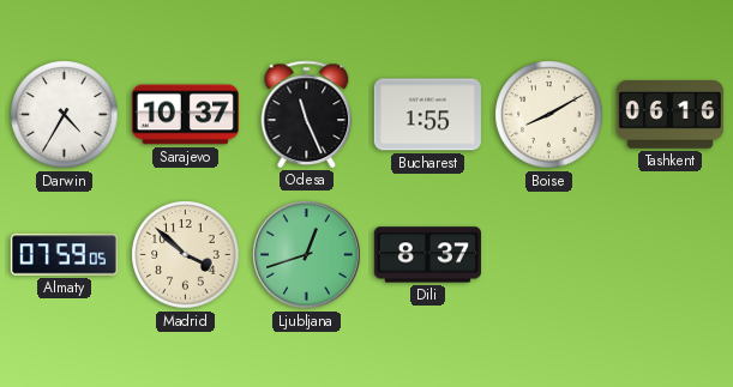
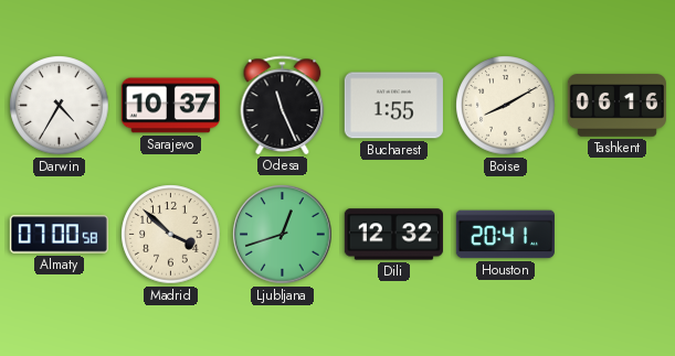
Almaty: 07:59 -> 07:00
Dili: 8:37 -> 12:32
Houston: none -> 20:41
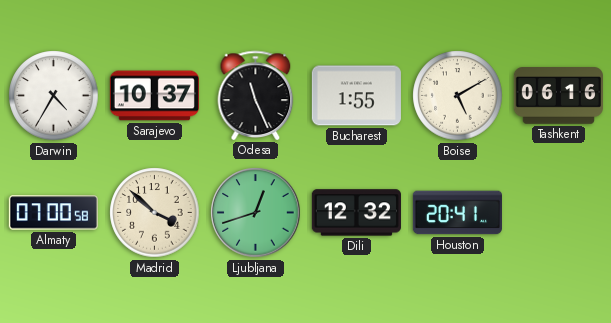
Boise: 8:10 -> 5:10
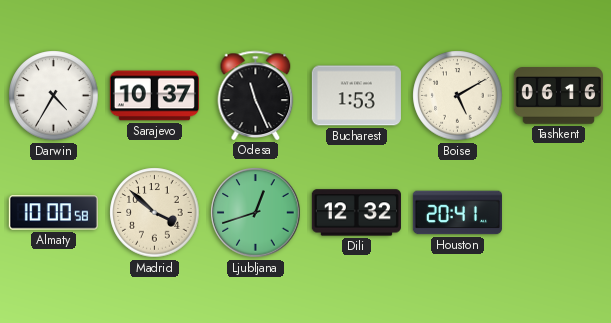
Bucharest: 1:55 -> 1:53
Almaty: 07:00 -> 10:00
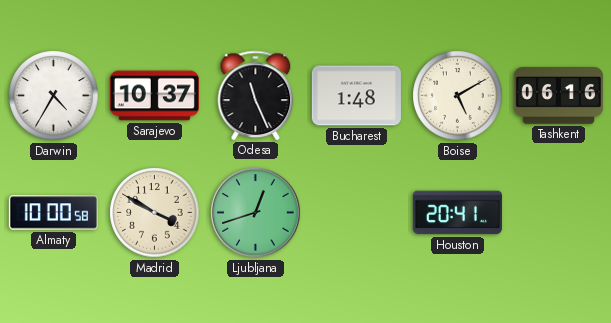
Bucharest: 1:53 -> 1:48
Madrid: 3:52 -> 3:50
Dili: 12:32 -> none
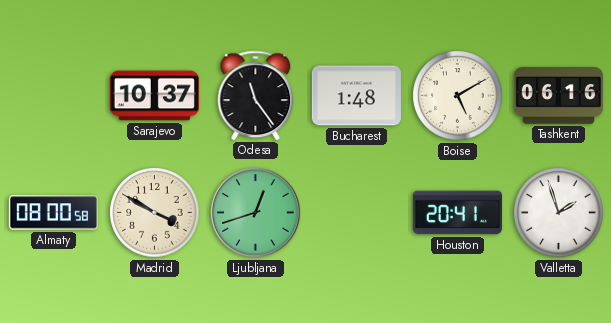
Darwin: 4:35 -> none
Odesa: 11:26 -> 11:24
Almaty: 10:00 -> 08:00
Valletta: none -> 1:57
